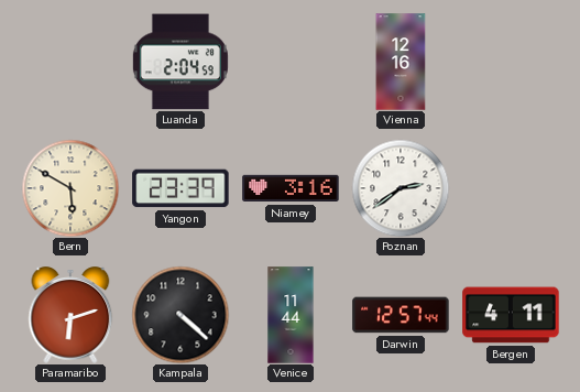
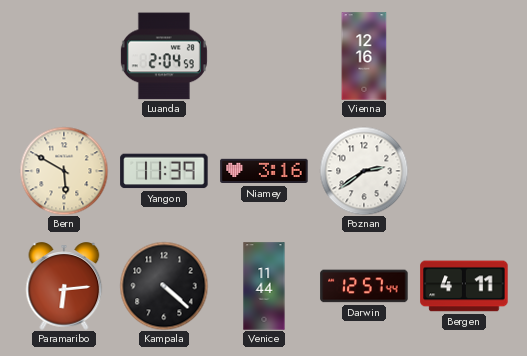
Yangon: 23:39 -> 11:39
Paramaribo: 6:12 -> 6:14
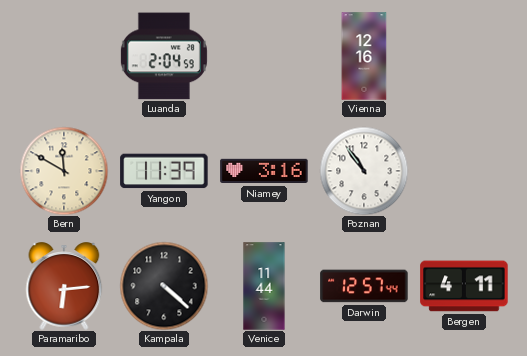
Bern: 5:50 -> 11:50
Poznan: 2:39 -> 10:54
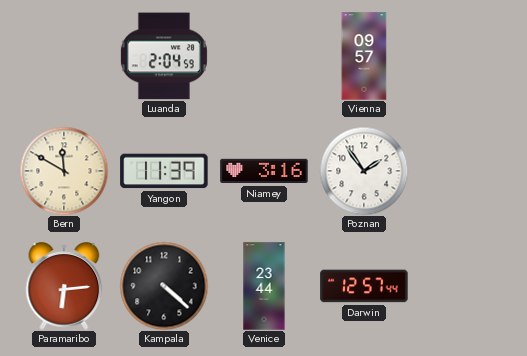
Vienna: 12:16 -> 09:57
Poznan: 10:54 -> 1:54
Venice: 11:44 -> 23:44
Bergen: 4:11 -> none
